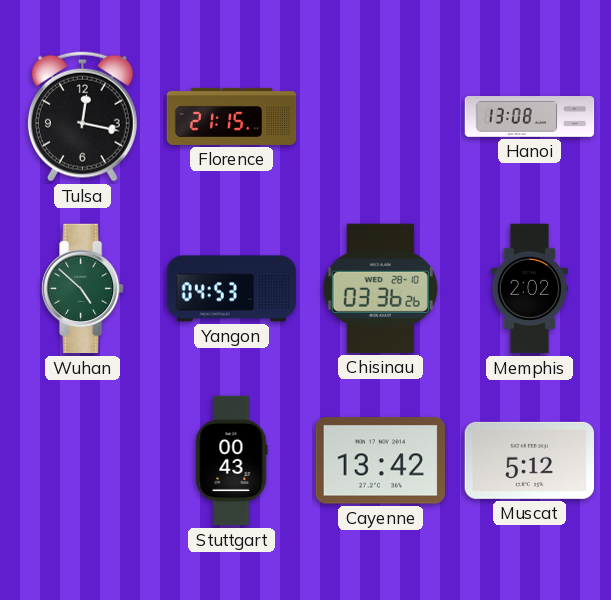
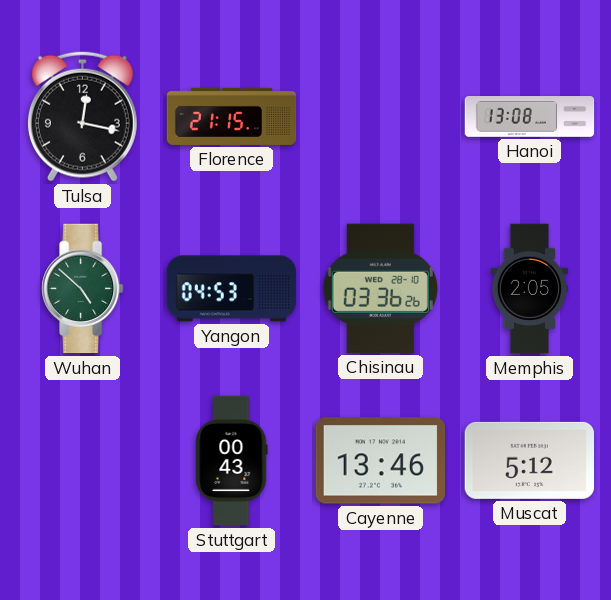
Memphis: 2:02 -> 2:05
Cayenne: 13:42 -> 13:46
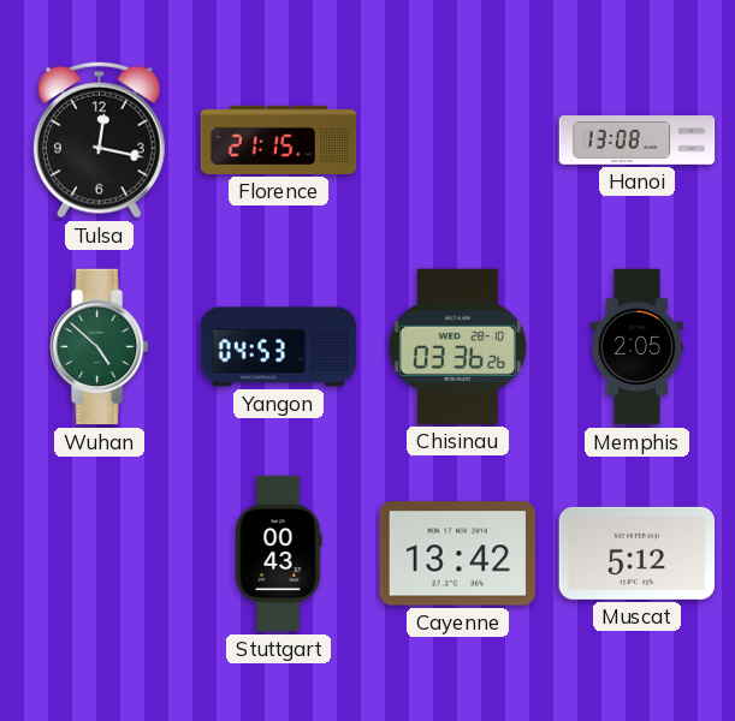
Cayenne: 13:46 -> 13:42
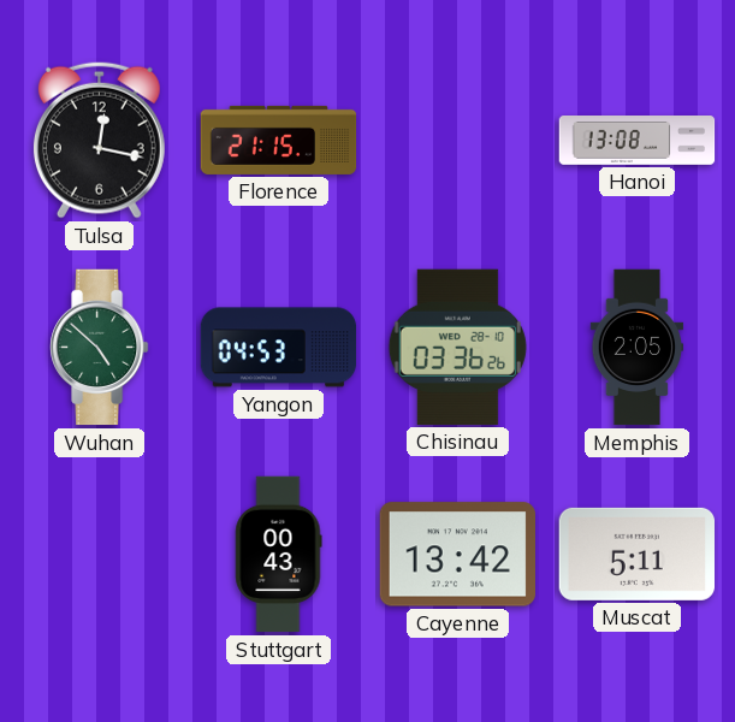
Muscat: 5:12 -> 5:11
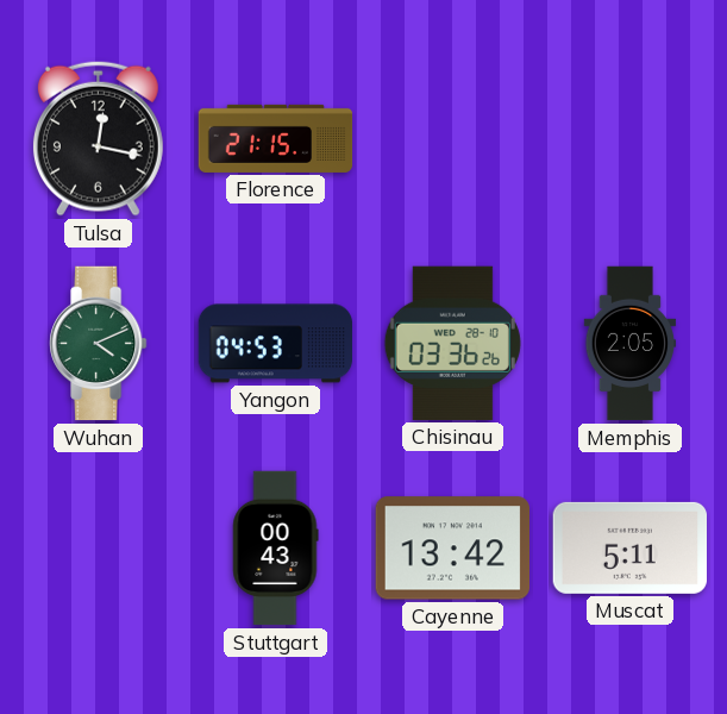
Hanoi: 13:08 -> none
Wuhan: 4:52 -> 4:11
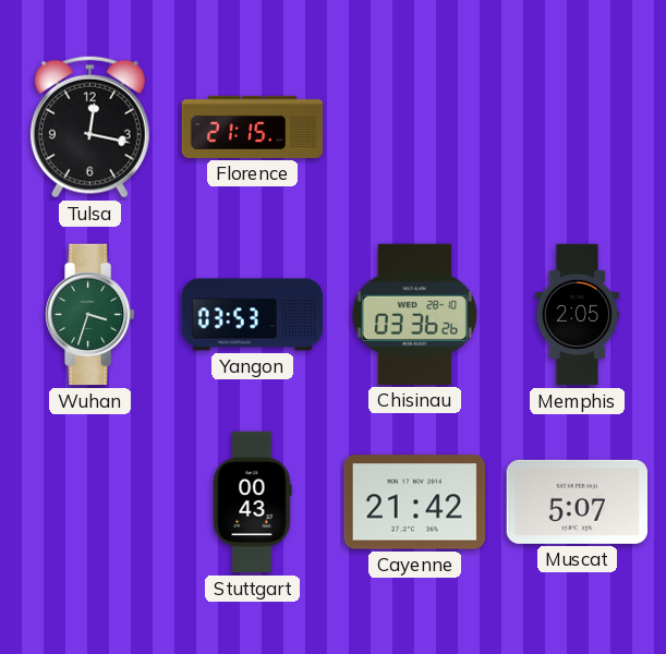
Wuhan: 4:11 -> 3:33
Yangon: 04:53 -> 03:53
Cayenne: 13:42 -> 21:42
Muscat: 5:11 -> 5:07
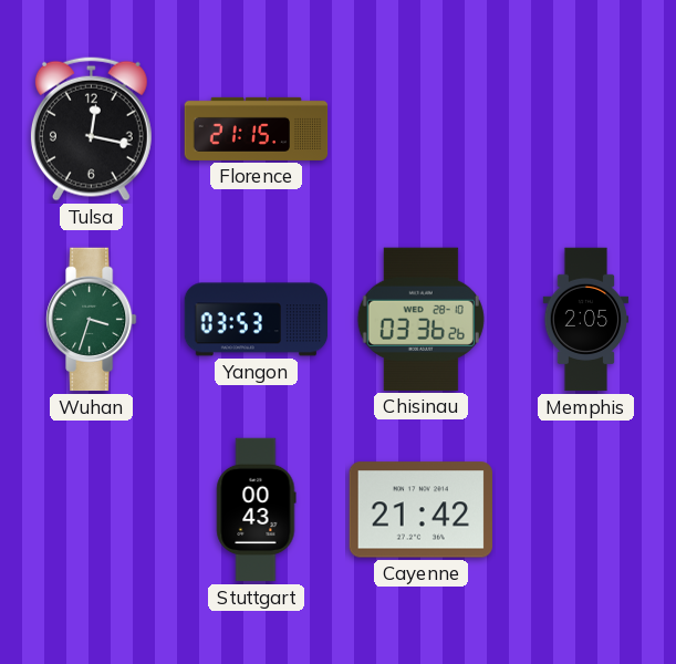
Muscat: 5:07 -> none
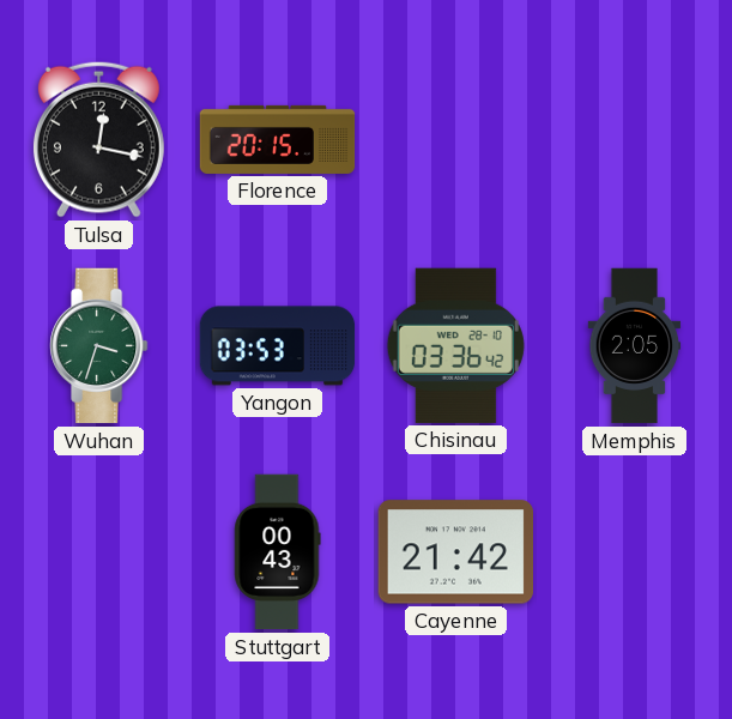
Florence: 21:15 -> 20:15
Chisinau: 03:36:26 -> 03:36:42
